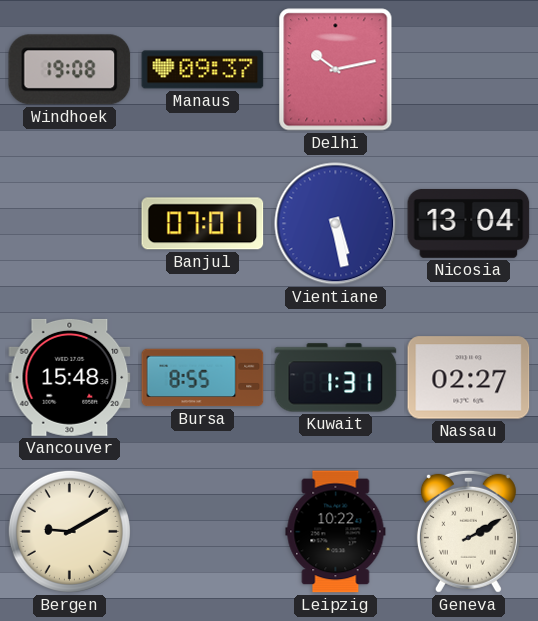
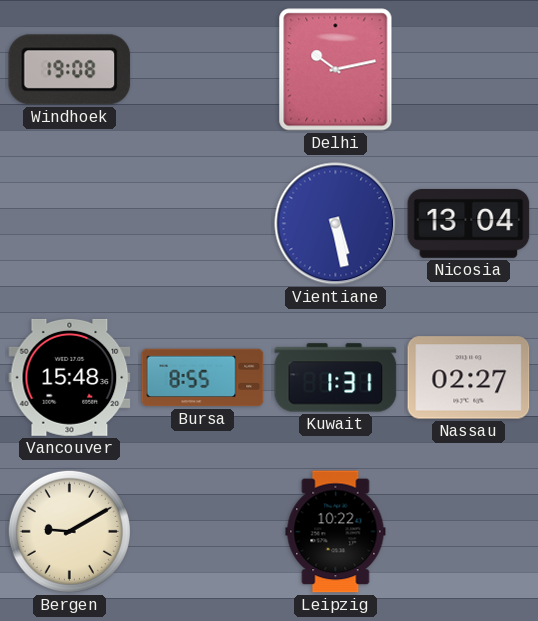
Manaus: 09:37 -> none
Banjul: 07:01 -> none
Geneva: 2:10 -> none
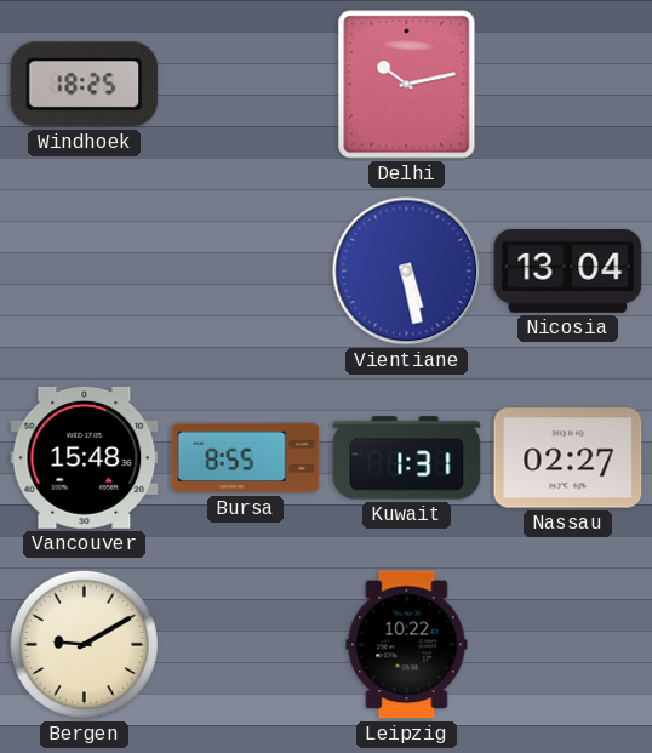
Windhoek: 19:08 -> 18:25
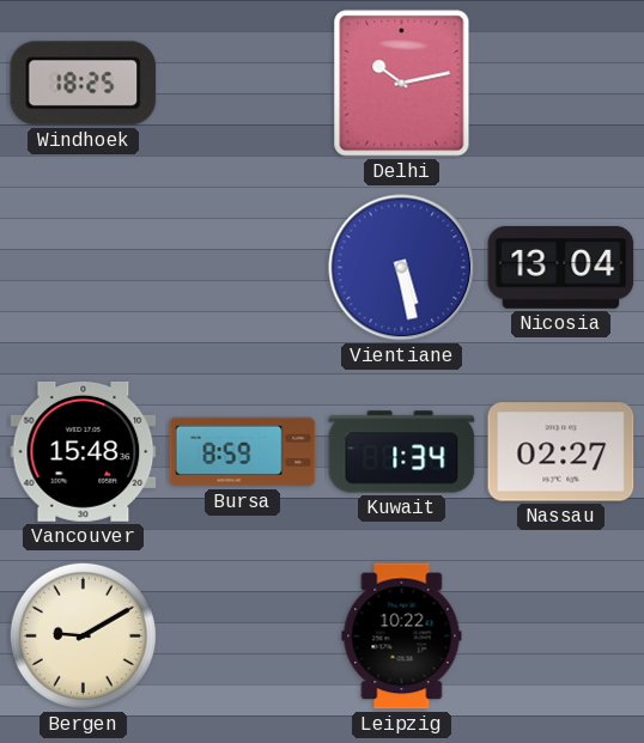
Bursa: 8:55 -> 8:59
Kuwait: 1:31 -> 1:34
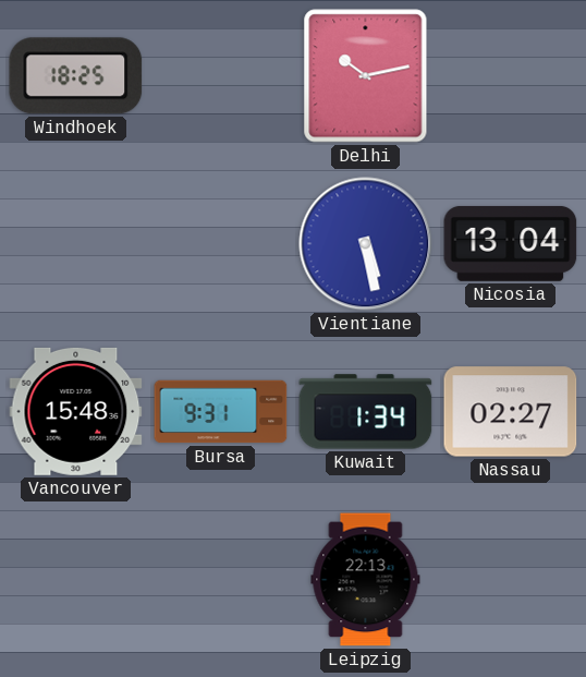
Bursa: 8:59 -> 9:31
Bergen: 9:10 -> none
Leipzig: 10:22 -> 22:13
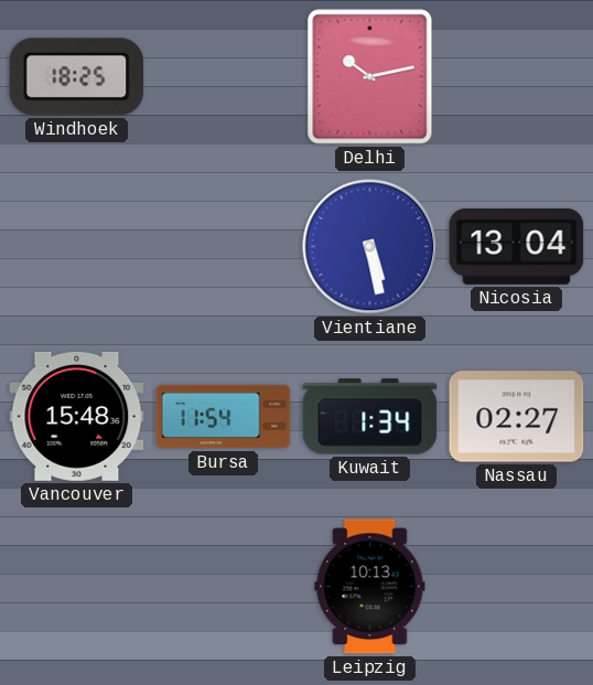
Bursa: 9:31 -> 11:54
Leipzig: 22:13 -> 10:13
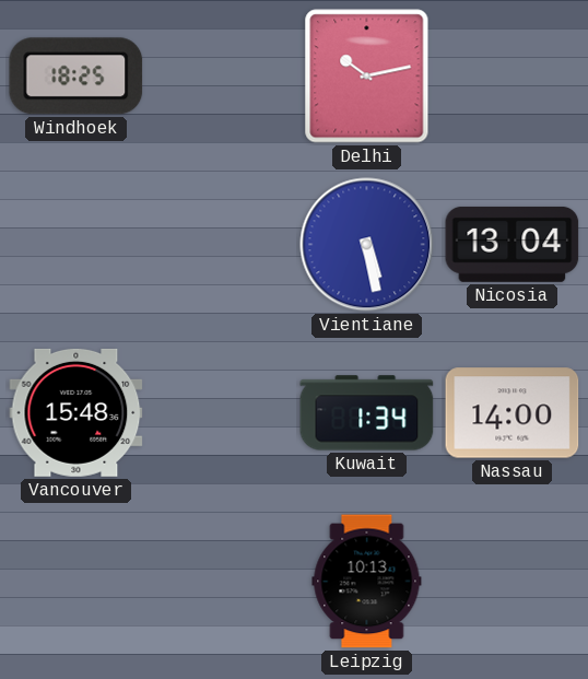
Bursa: 11:54 -> none
Nassau: 02:27 -> 14:00
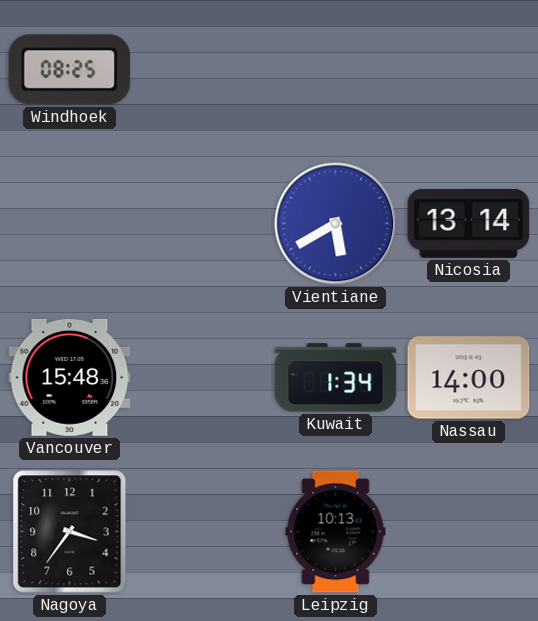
Windhoek: 18:25 -> 08:25
Delhi: 10:13 -> none
Vientiane: 5:28 -> 5:40
Nicosia: 13:04 -> 13:14
Nagoya: none -> 3:36
